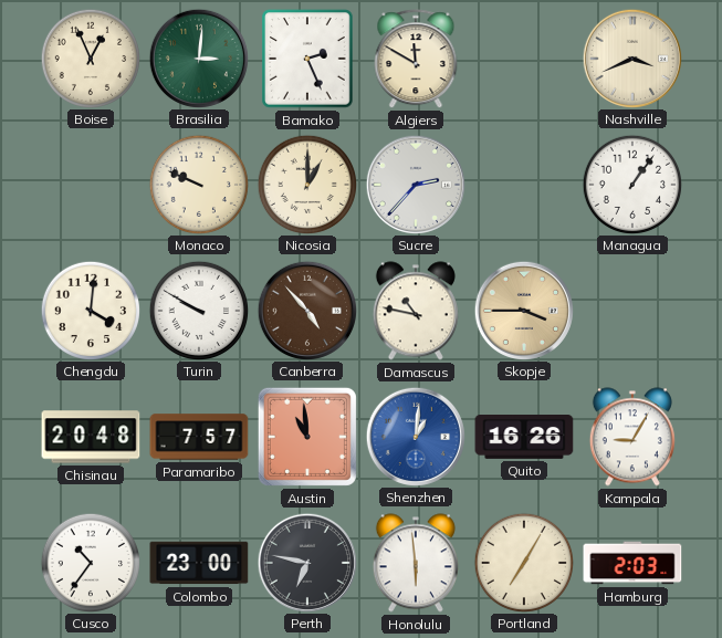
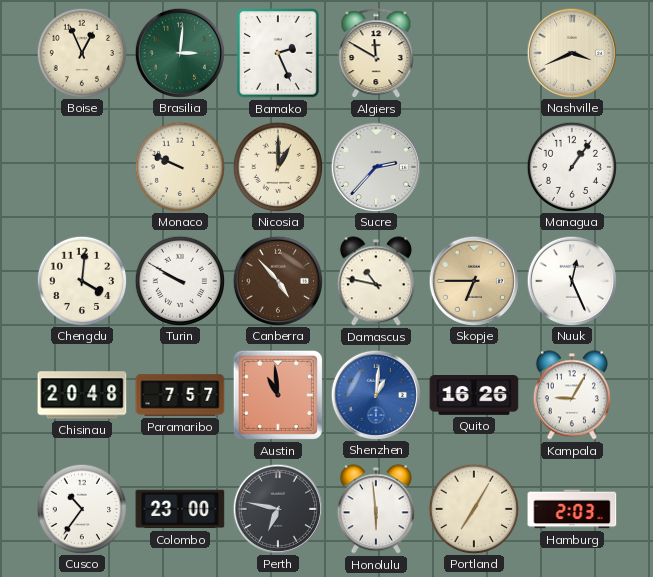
Skopje: 3:45 -> 6:45
Nuuk: none -> 12:26
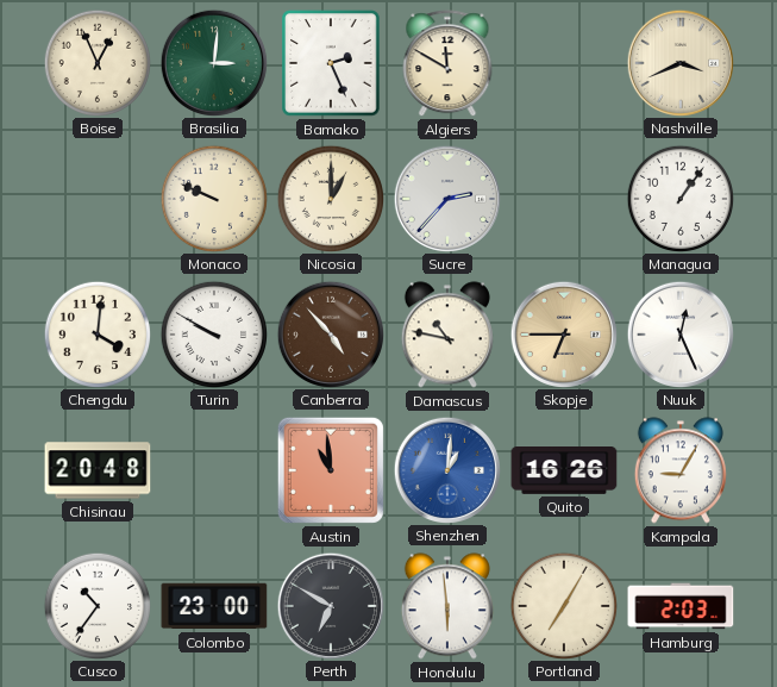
Paramaribo: 7:57 -> none
Perth: 6:47 -> 6:50
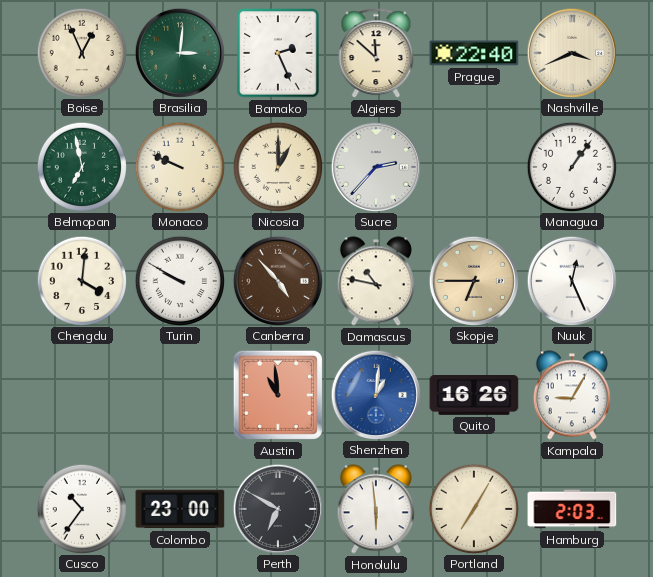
Algiers: 11:50 -> 11:52
Prague: none -> 22:40
Belmopan: none -> 6:58
Chisinau: 20:48 -> none
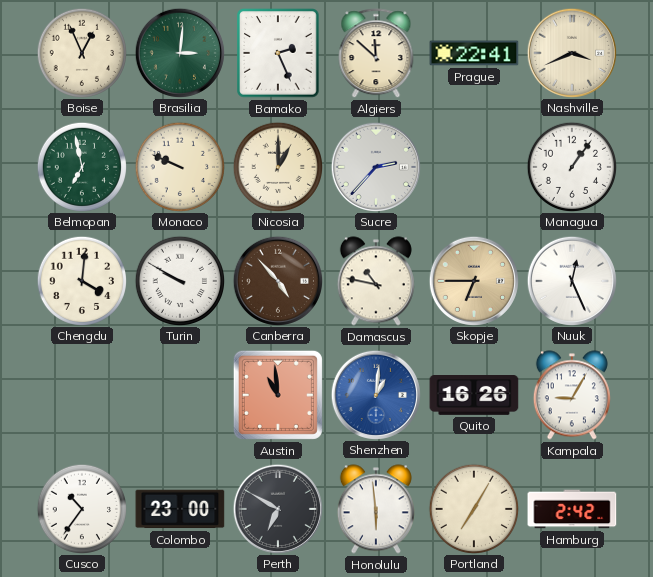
Prague: 22:40 -> 22:41
Hamburg: 2:03 -> 2:42
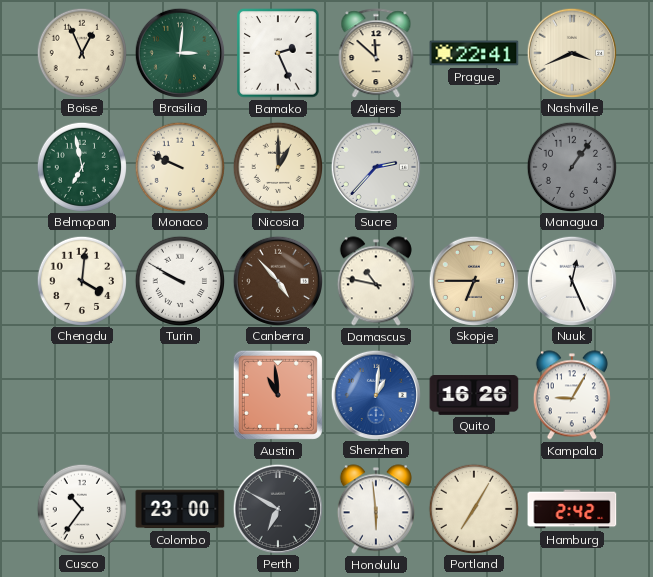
Managua dial: white -> grey
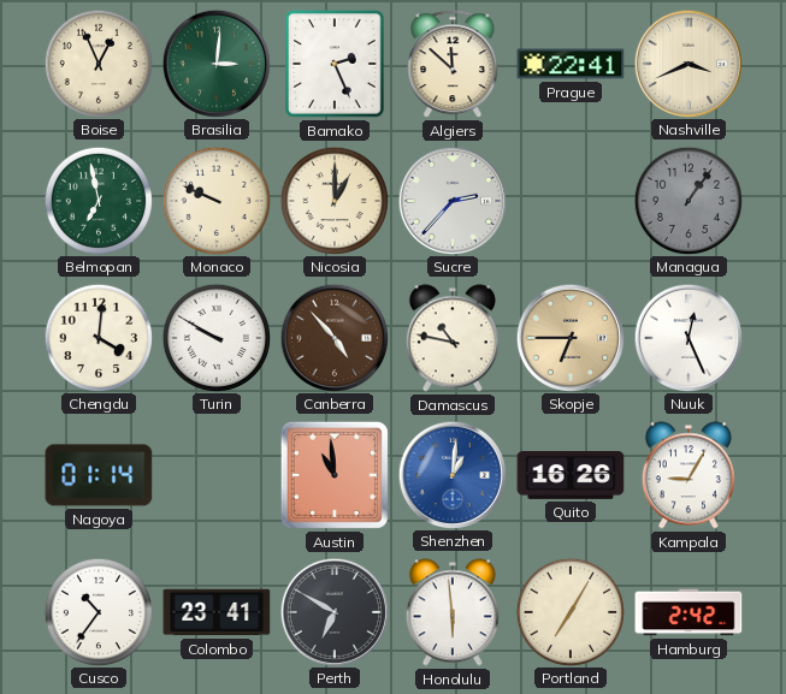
Nagoya: none -> 01:14
Colombo: 23:00 -> 23:41
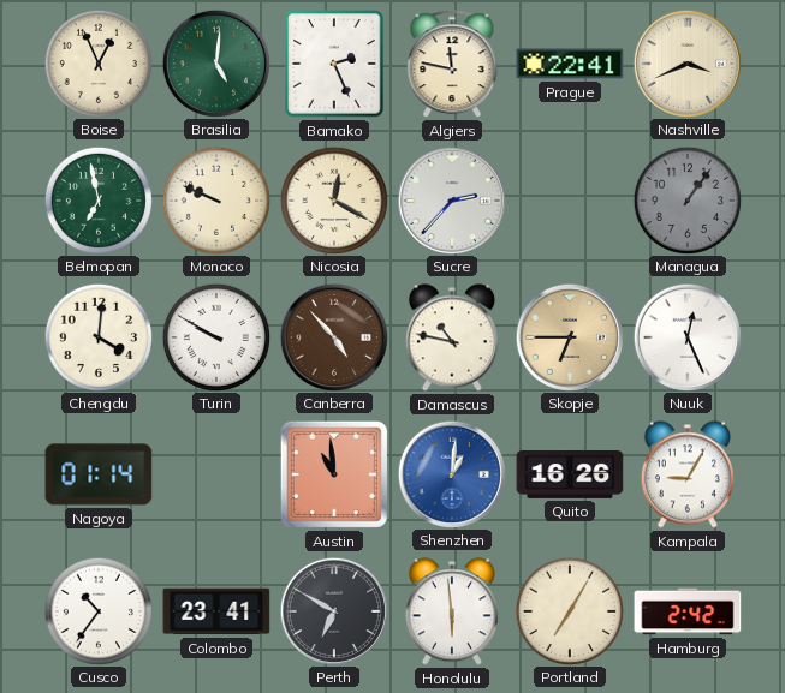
Brasilia: 3:01 -> 5:01
Algiers: 11:52 -> 11:47
Nicosia: 1:00 -> 12:20
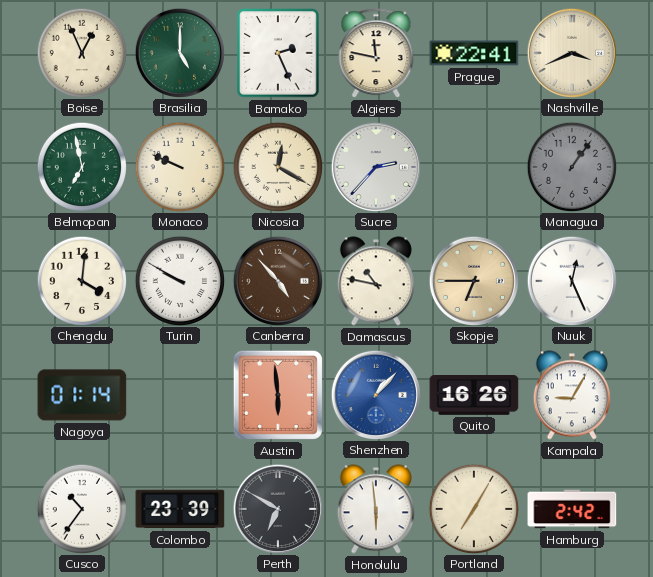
Brasilia: 5:01 -> 5:00
Austin: 10:59 -> 5:59
Shenzhen: 1:01 -> 1:07
Colombo: 23:41 -> 23:39
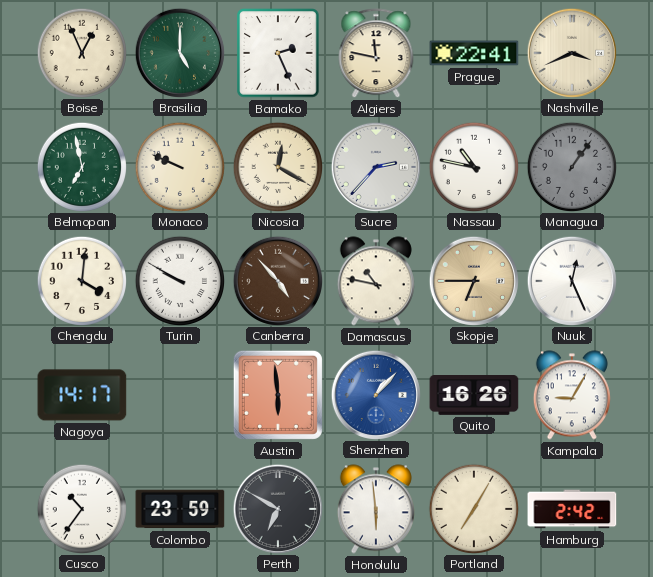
Nassau: none -> 10:47
Nagoya: 01:14 -> 14:17
Colombo: 23:39 -> 23:59
